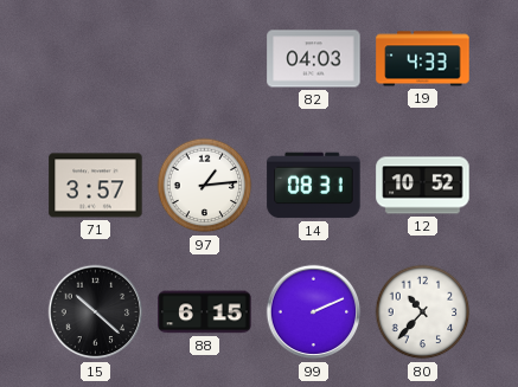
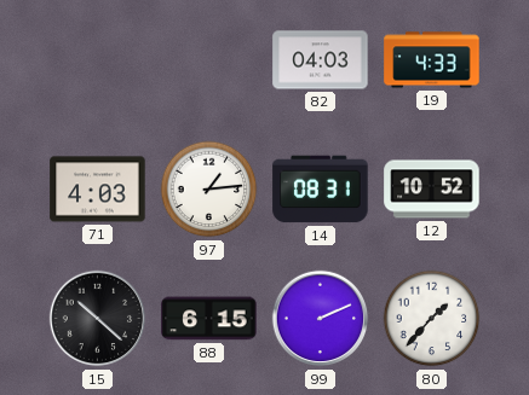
71: 3:57 -> 4:03
80: 10:37 -> 1:37
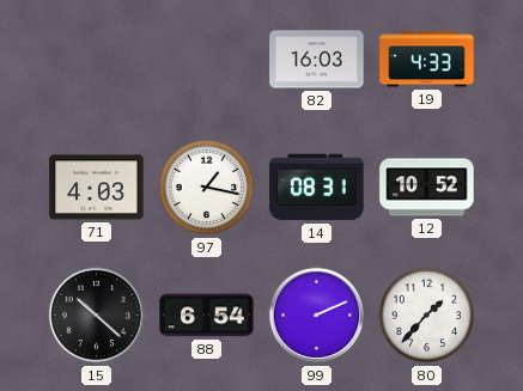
82: 04:03 -> 16:03
97: 1:14 -> 1:17
88: 6:15 -> 6:54
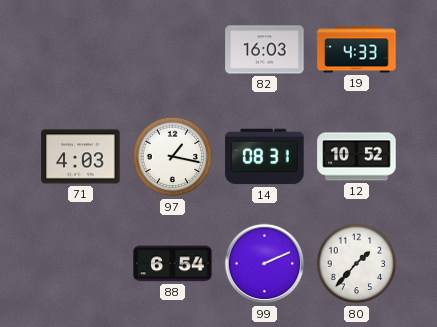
15: 10:22 -> none
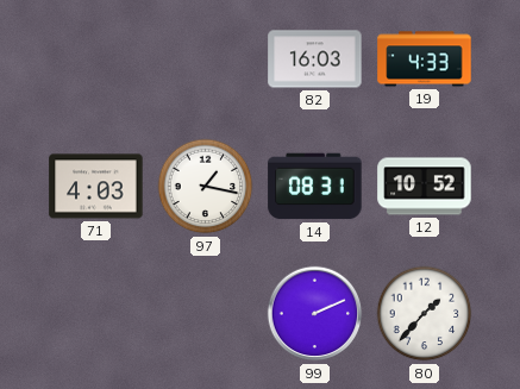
88: 6:54 -> none
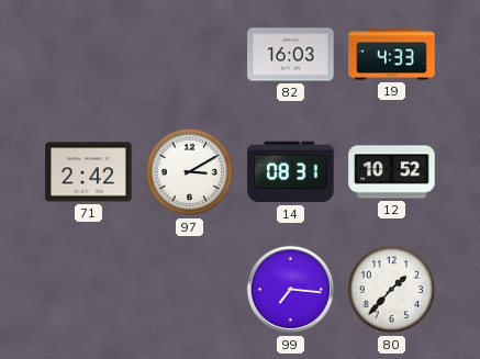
71: 4:03 -> 2:42
97: 1:17 -> 3:10
99: 2:11 -> 7:16
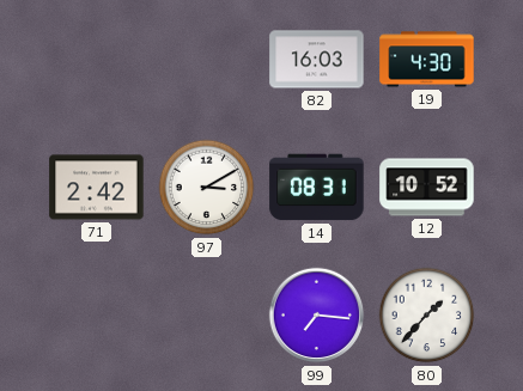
19: 4:33 -> 4:30
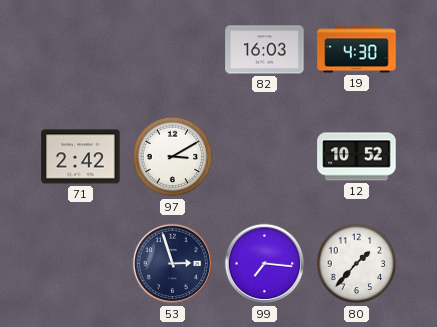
14: 08:31 -> none
53: none -> 2:57
